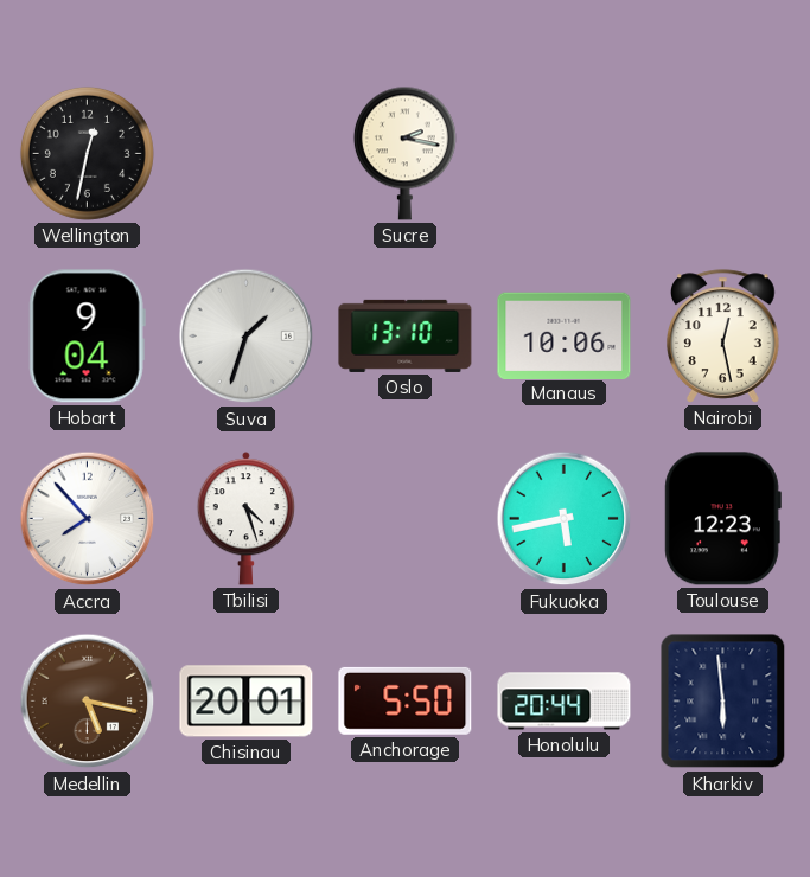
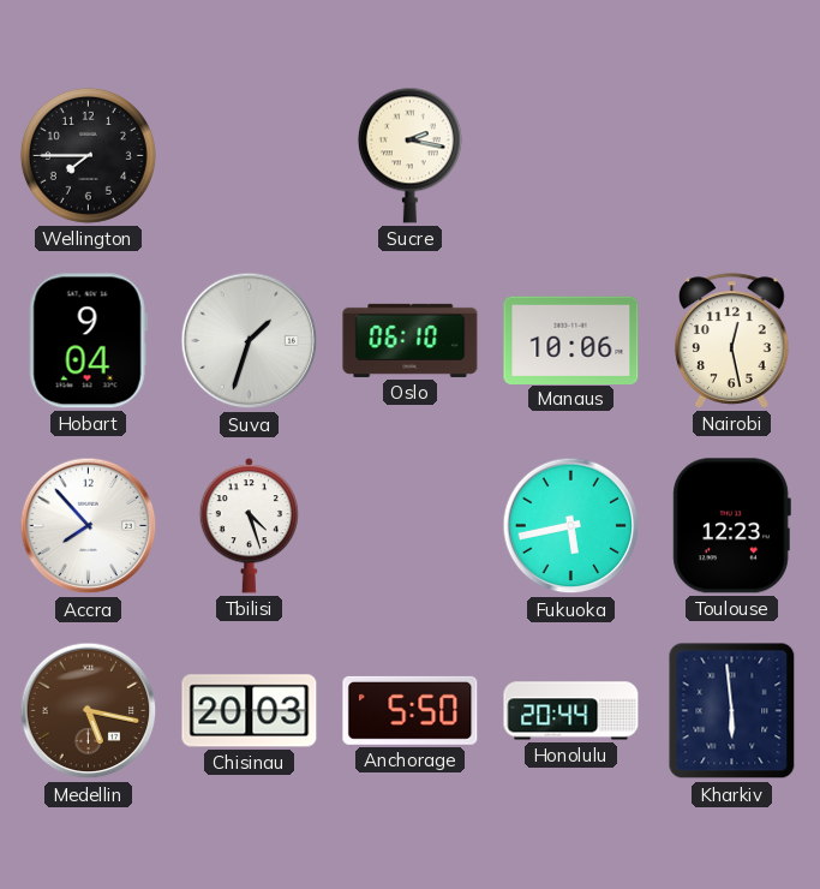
Wellington: 12:32 -> 7:45
Oslo: 13:10 -> 06:10
Chisinau: 20:01 -> 20:03
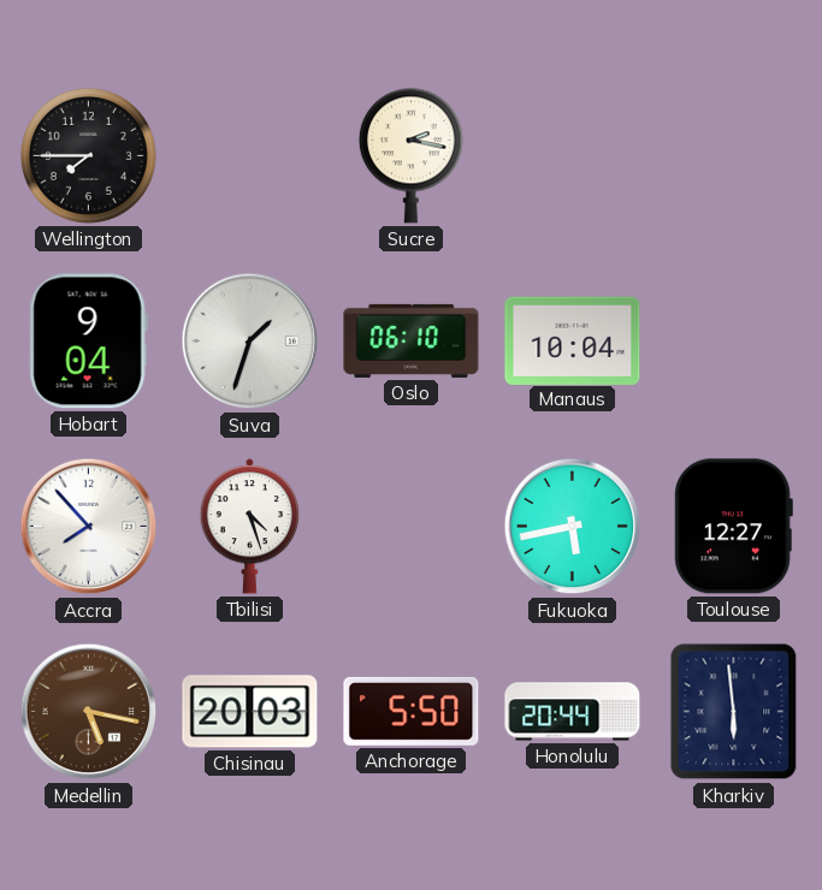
Manaus: 10:06 -> 10:04
Nairobi: 12:28 -> none
Toulouse: 12:23 -> 12:27
